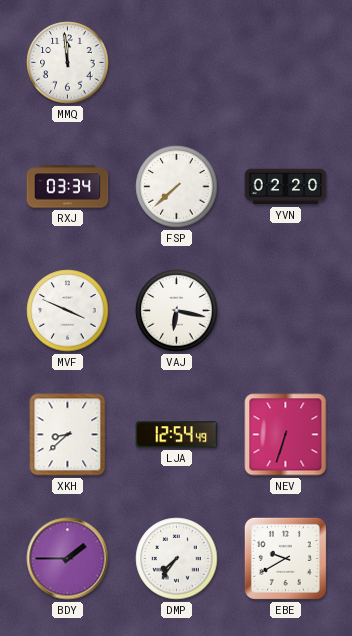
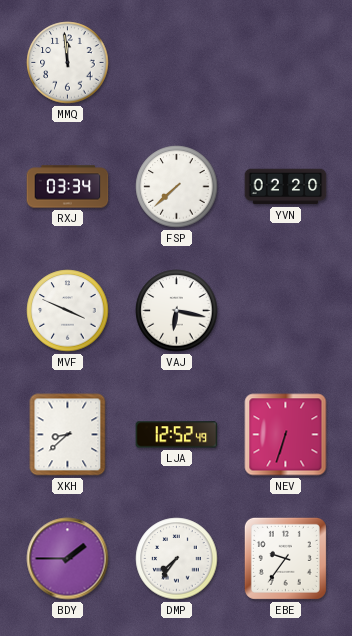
LJA: 12:54 -> 12:52
EBE: 9:40 -> 9:36
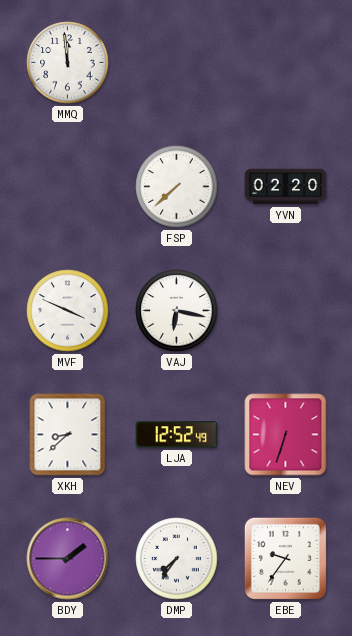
RXJ: 03:34 -> none
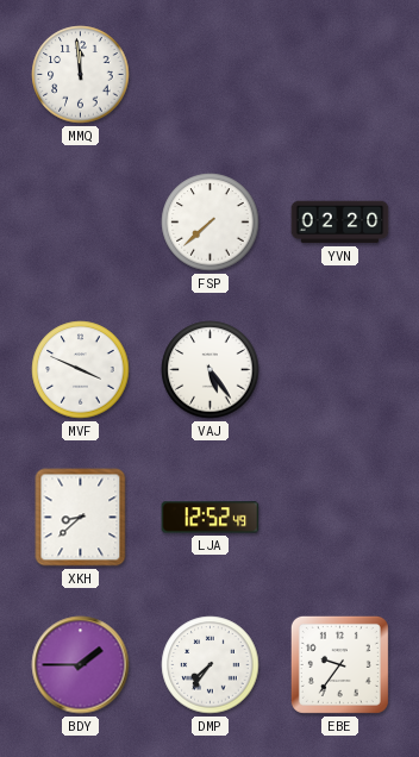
VAJ: 6:17 -> 5:24
NEV: 6:33 -> none
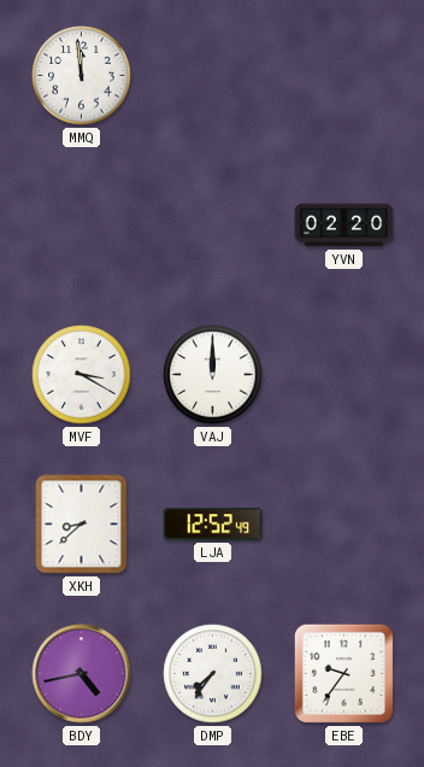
FSP: 7:38 -> none
MVF: 3:49 -> 3:20
VAJ: 5:24 -> 12:00
BDY: 1:45 -> 4:43
